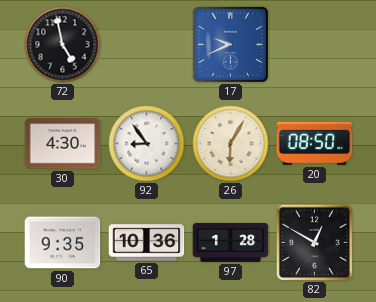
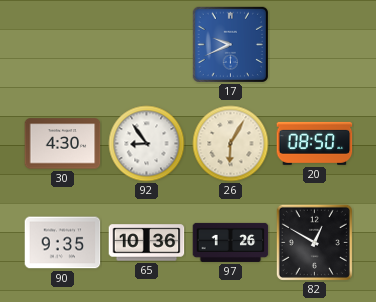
72: 4:58 -> none
97: 1:28 -> 1:26
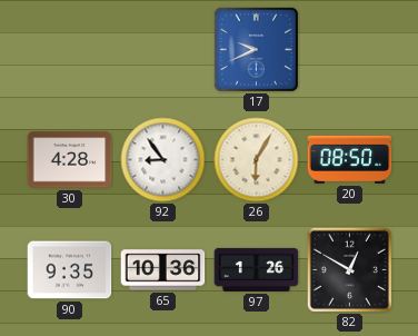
30: 4:30 -> 4:28
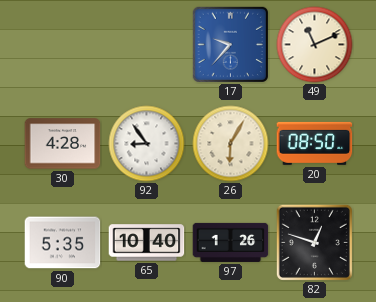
17: 9:41 -> 9:37
49: none -> 11:11
90: 9:35 -> 5:35
65: 10:36 -> 10:40
82: 12:50 -> 12:48
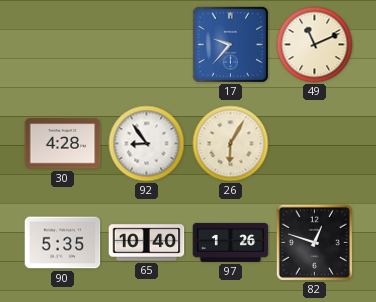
20: 08:50 -> none
